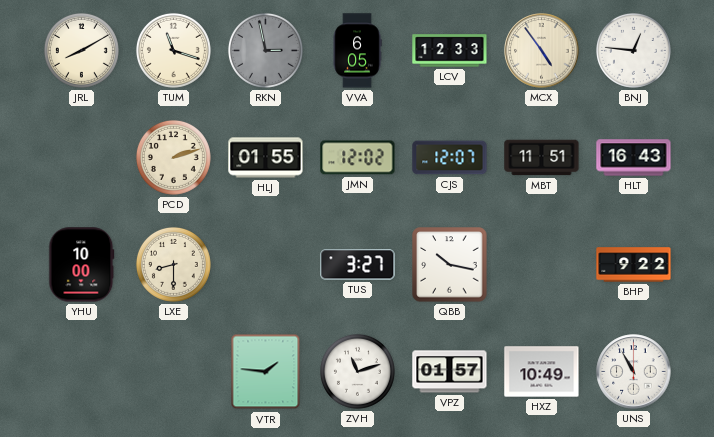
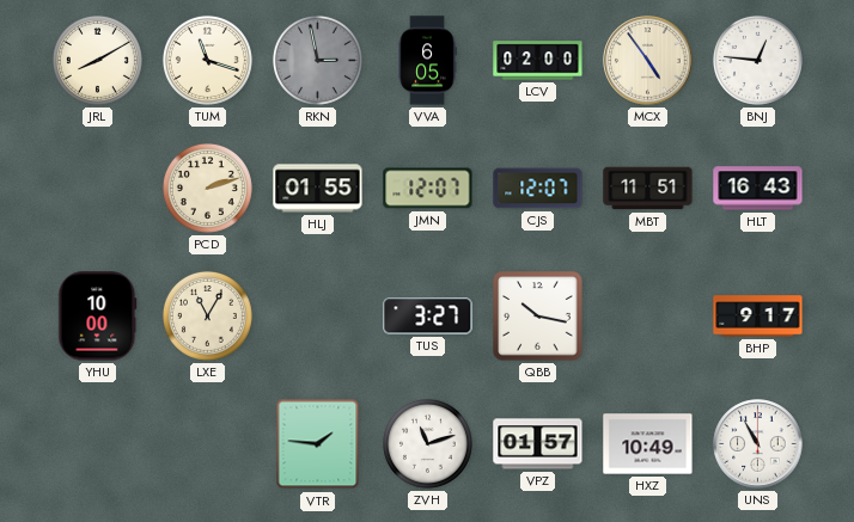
LCV: 12:33 -> 02:00
JMN: 12:02 -> 12:07
LXE: 8:30 -> 11:05
BHP: 9:22 -> 9:17
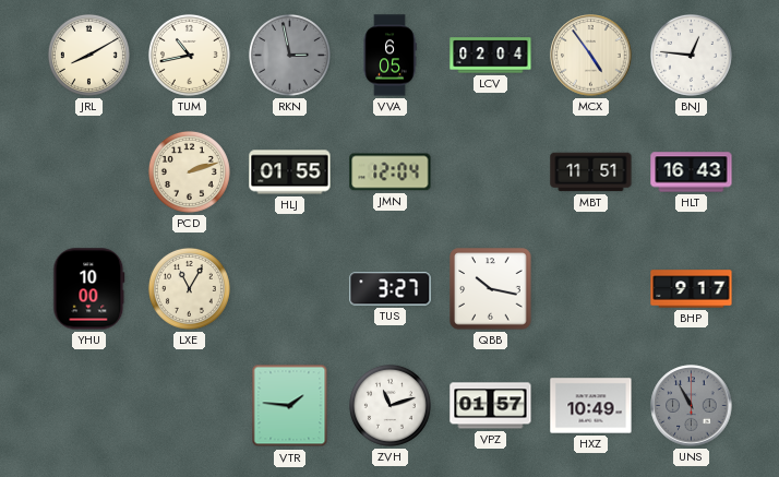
TUM: 11:18 -> 10:43
LCV: 02:00 -> 02:04
JMN: 12:07 -> 12:04
CJS: 12:07 -> none
UNS dial: white -> grey
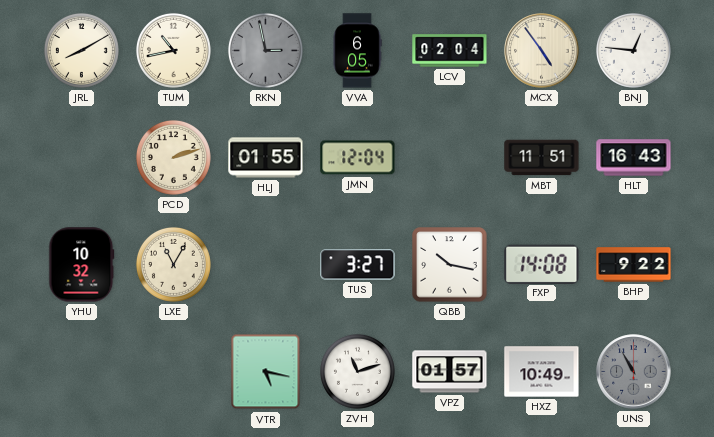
YHU: 10:00 -> 10:32
FXP: none -> 14:08
BHP: 9:17 -> 9:22
VTR: 1:46 -> 5:17
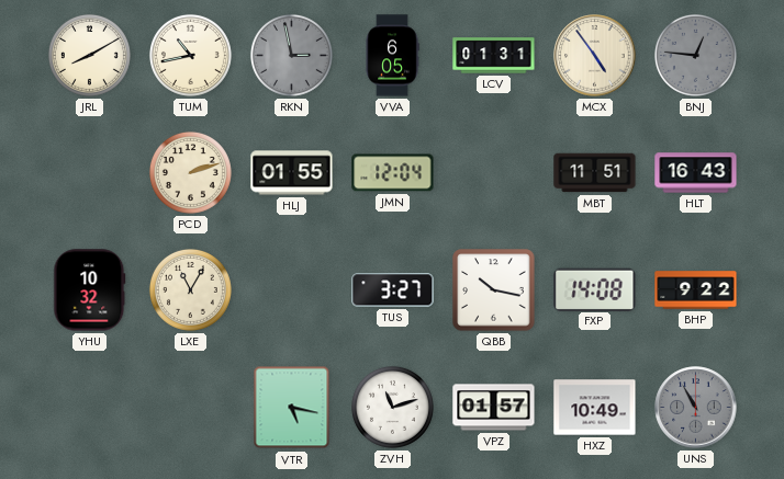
LCV: 02:04 -> 01:31
BNJ dial: white -> grey
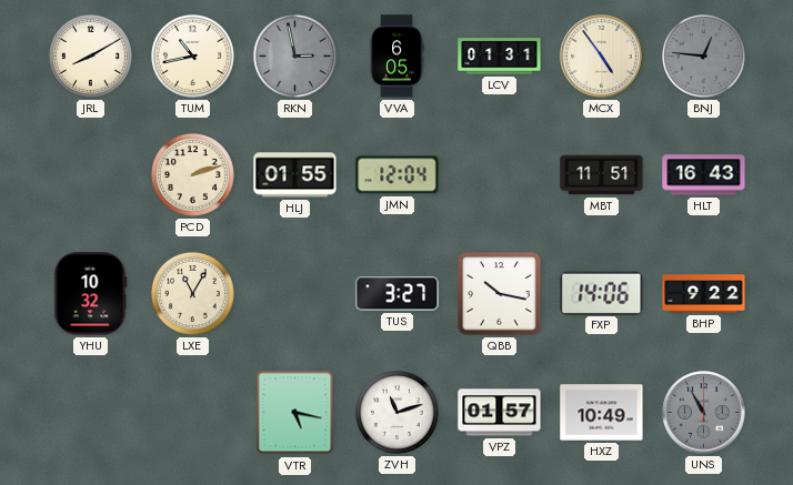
FXP: 14:08 -> 14:06
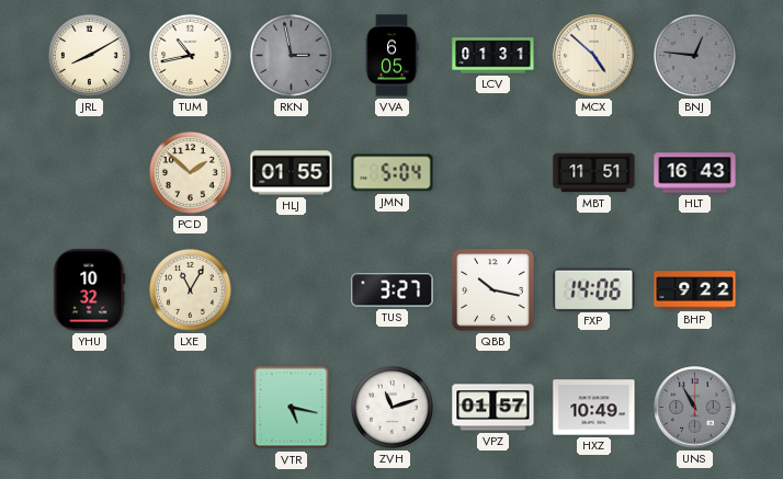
MCX: 4:54 -> 4:52
PCD: 2:12 -> 1:52
JMN: 12:04 -> 5:04
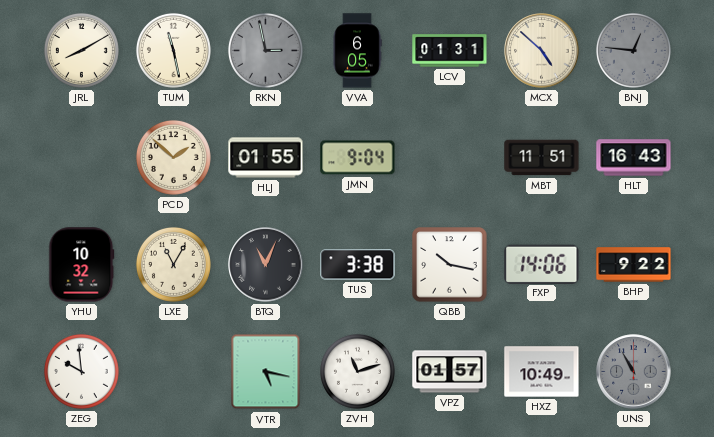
TUM: 10:43 -> 11:28
JMN: 5:04 -> 9:04
BTQ: none -> 11:04
TUS: 3:27 -> 3:38
ZEG: none -> 9:59
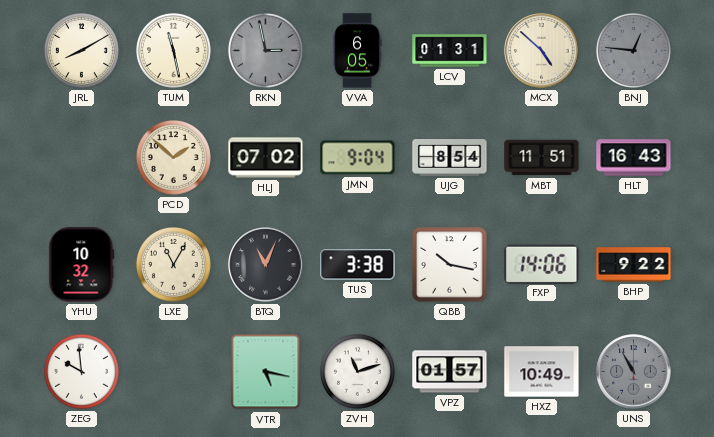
HLJ: 01:55 -> 07:02
UJG: none -> 8:54
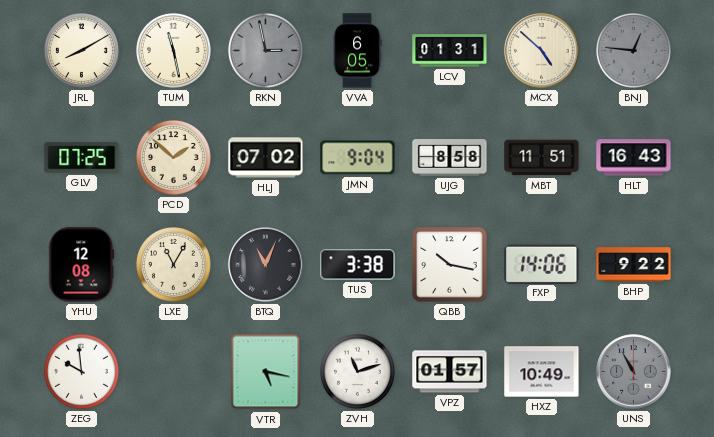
GLV: none -> 07:25
UJG: 8:54 -> 8:58
YHU: 10:32 -> 12:08
